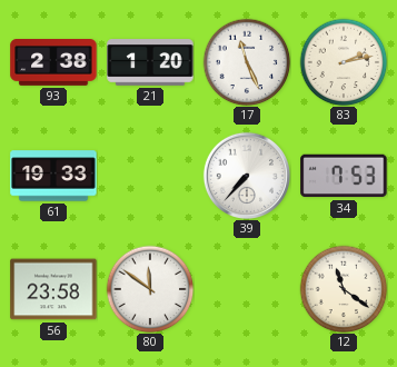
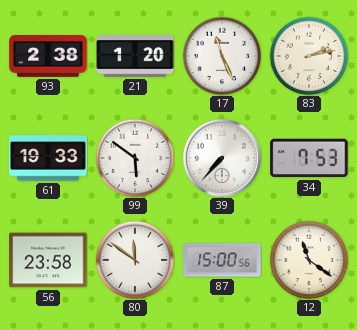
99: none -> 5:51
87: none -> 15:00
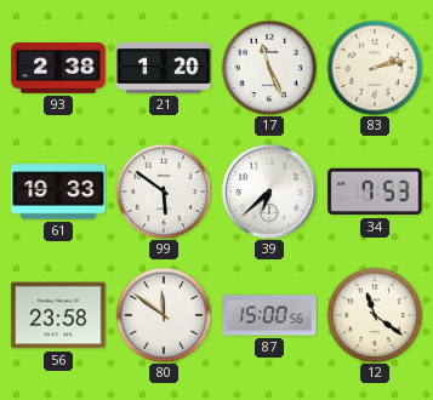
39: 7:37 -> 6:38
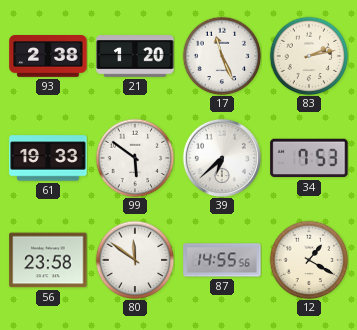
87: 15:00 -> 14:55
12: 11:21 -> 1:20
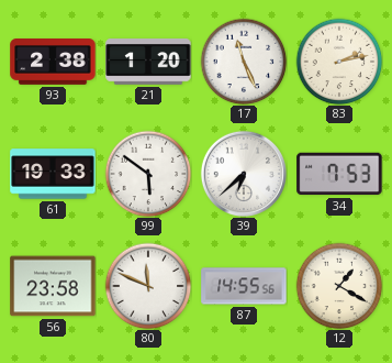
80: 11:51 -> 11:49
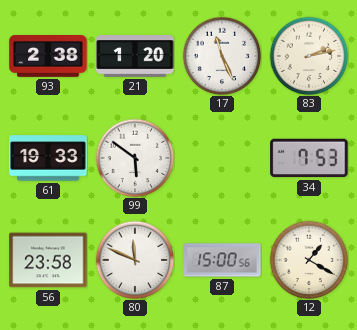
39: 6:38 -> none
87: 14:55 -> 15:00
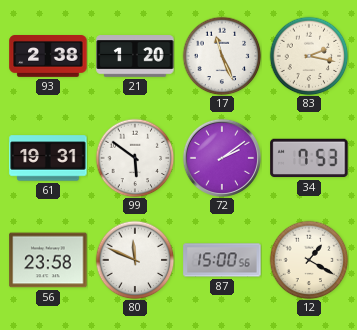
83: 2:13 -> 2:17
61: 19:33 -> 19:31
72: none -> 2:09
